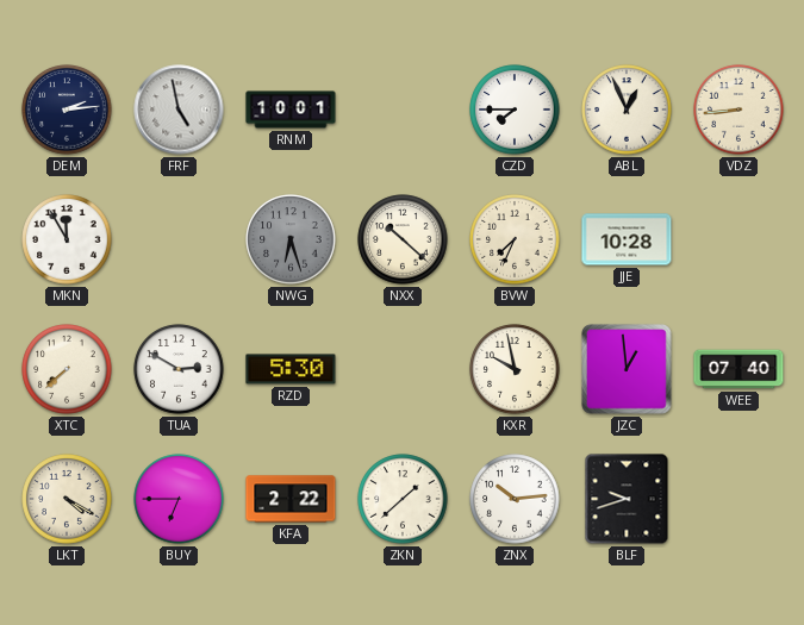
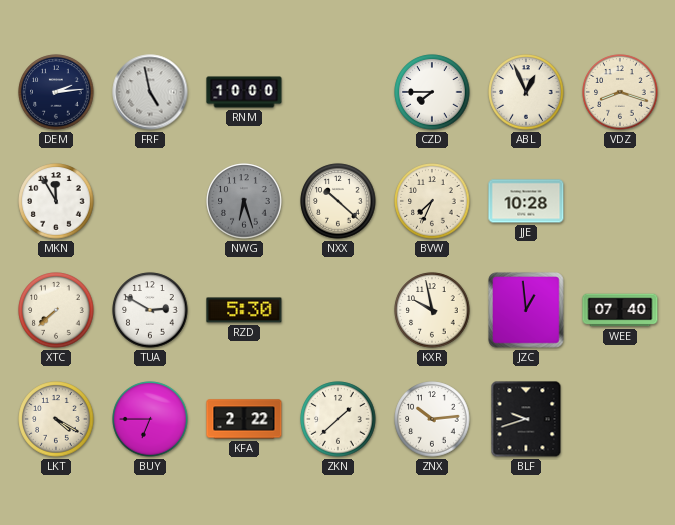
RNM: 10:01 -> 10:00
VDZ: 8:44 -> 8:18
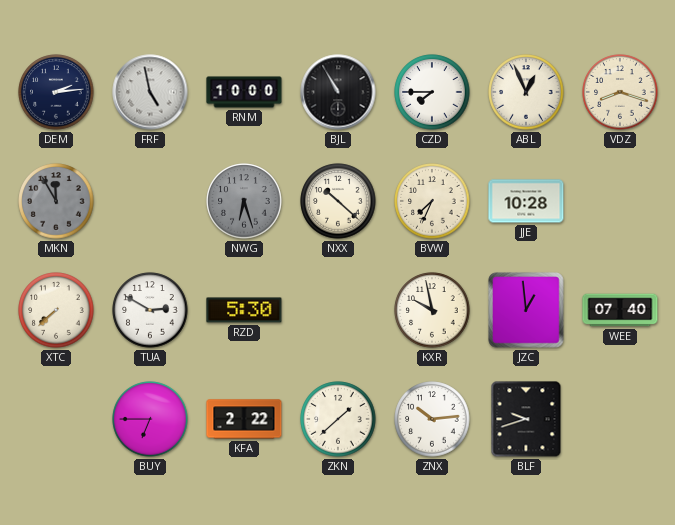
BJL: none -> 10:55
MKN dial: white -> grey
LKT: 4:20 -> none
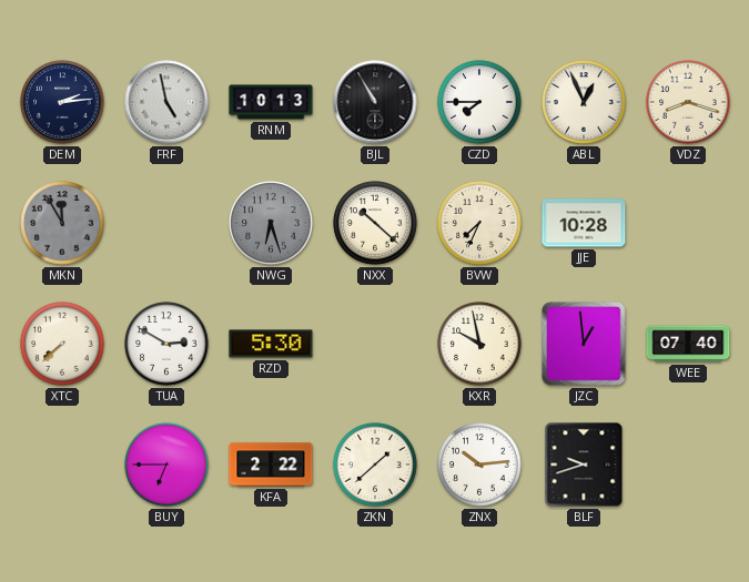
RNM: 10:00 -> 10:13
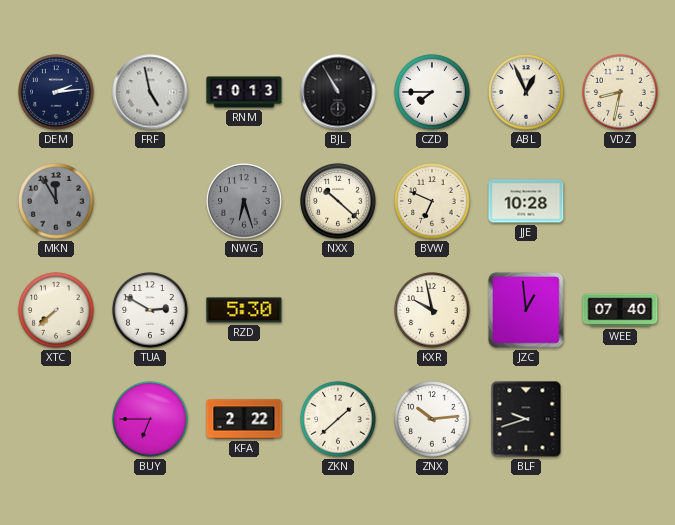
VDZ: 8:18 -> 8:32
BVW: 7:34 -> 6:49
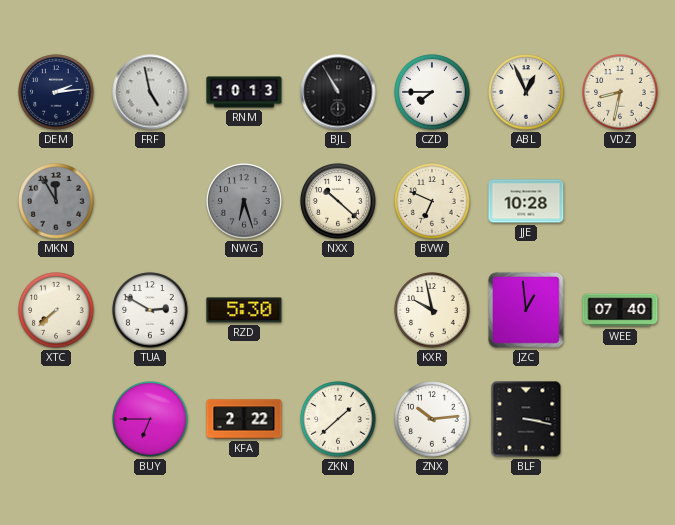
BLF: 9:42 -> 3:17
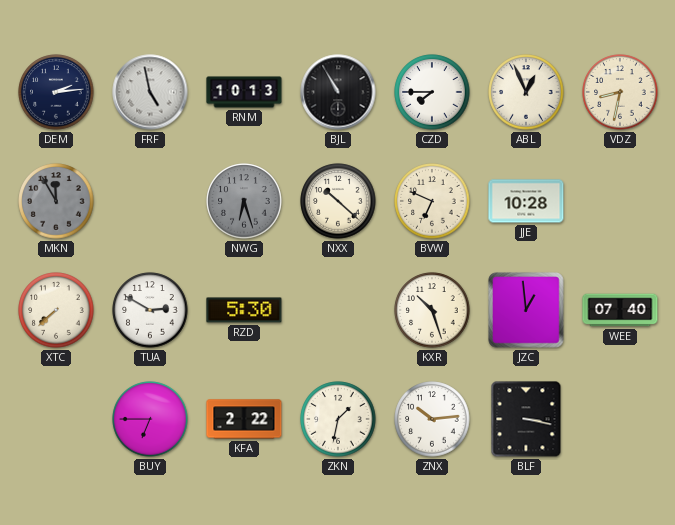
KXR: 9:58 -> 10:27
ZKN: 1:38 -> 1:32
